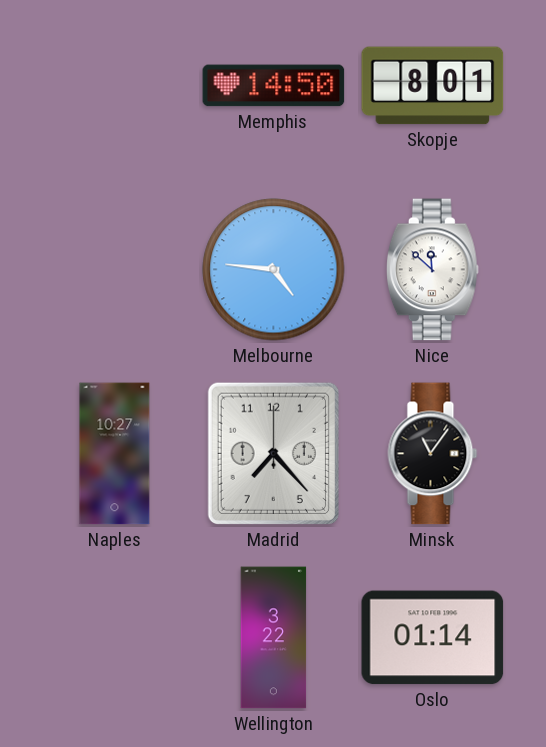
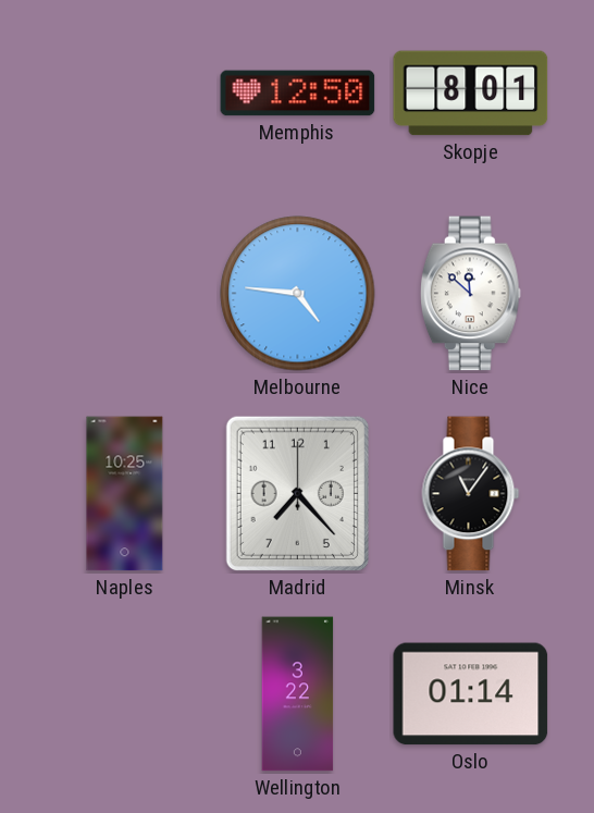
Memphis: 14:50 -> 12:50
Naples: 10:27 -> 10:25
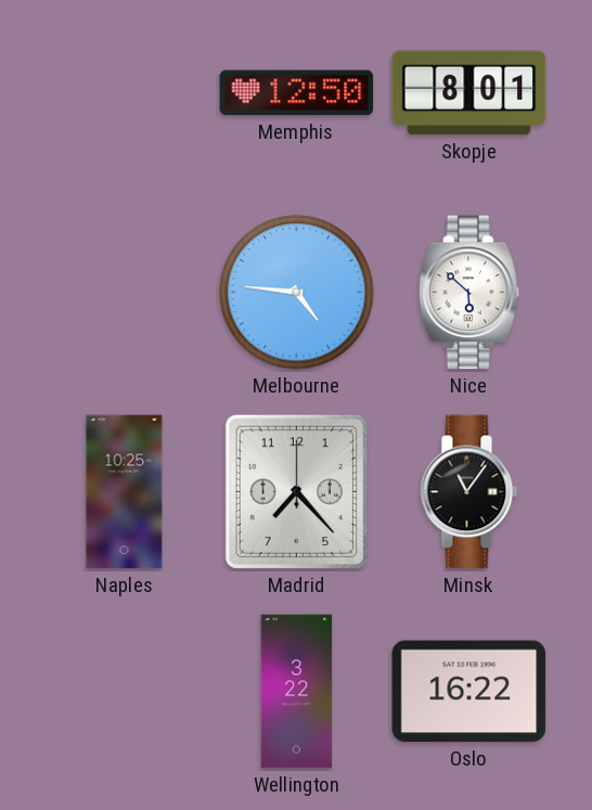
Nice: 11:52 -> 5:52
Oslo: 01:14 -> 16:22
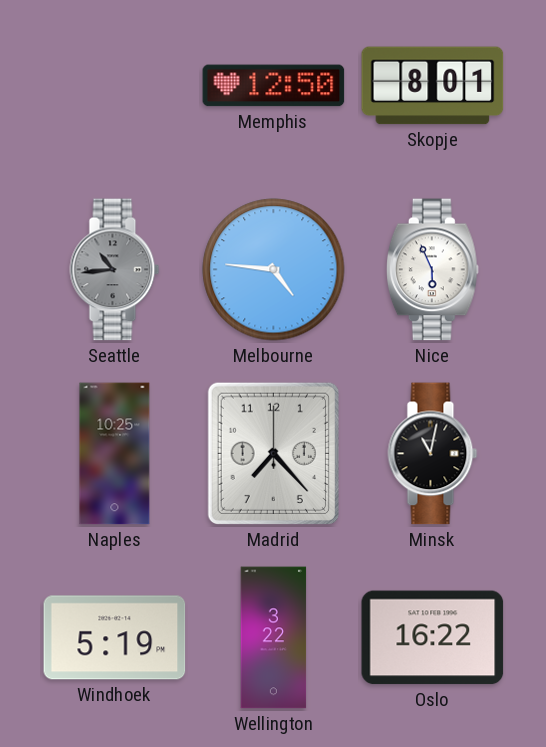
Seattle: none -> 10:44
Nice: 5:52 -> 5:56
Minsk: 11:06 -> 11:02
Windhoek: none -> 5:19
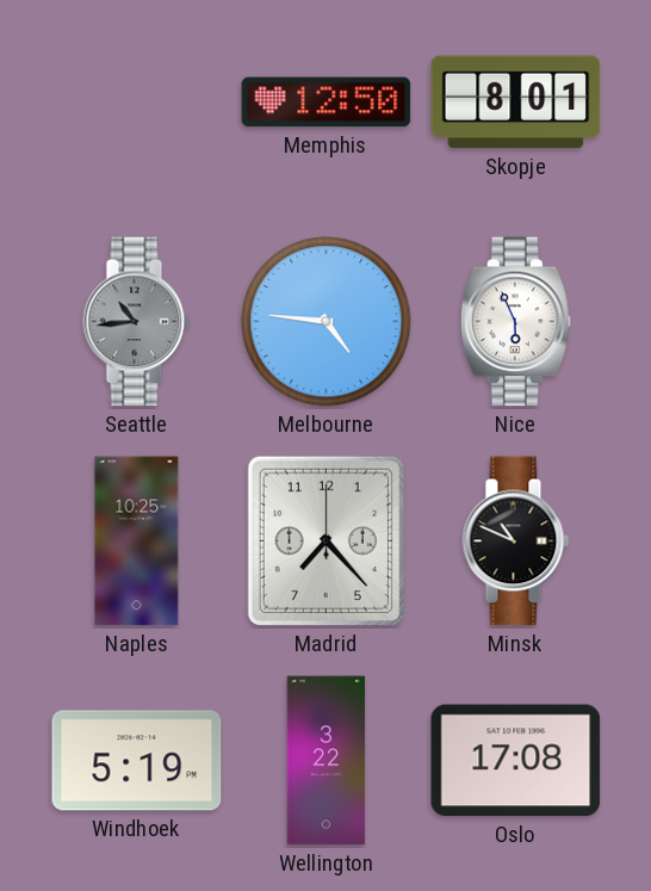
Minsk: 11:02 -> 10:49
Oslo: 16:22 -> 17:08
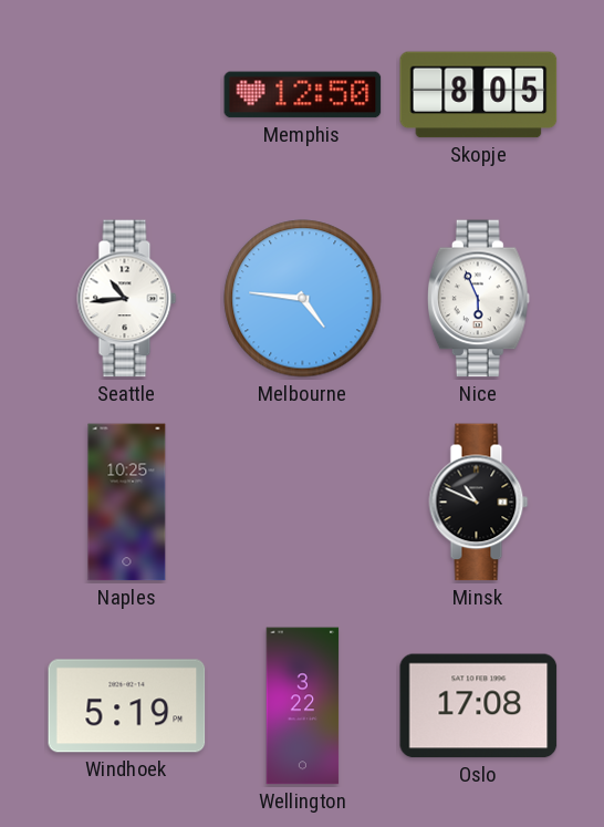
Skopje: 8:01 -> 8:05
Seattle dial: grey -> white
Madrid: 7:23 -> none
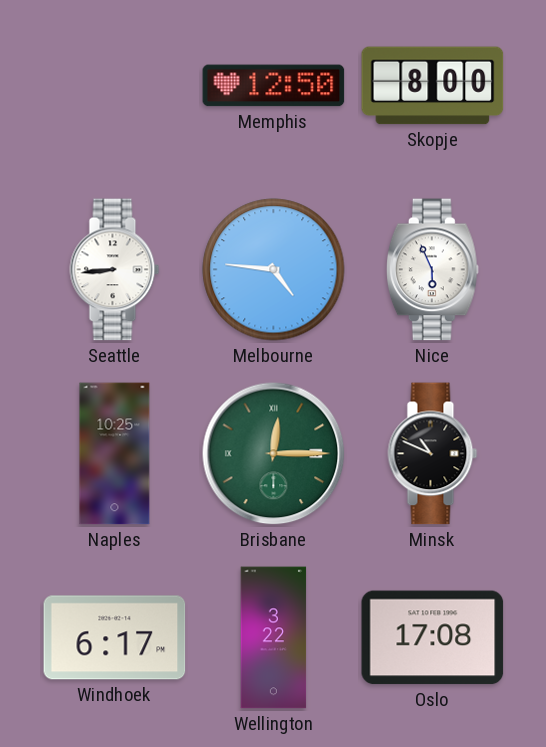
Skopje: 8:05 -> 8:00
Seattle: 10:44 -> 8:44
Brisbane: none -> 12:15
Windhoek: 5:19 -> 6:17
